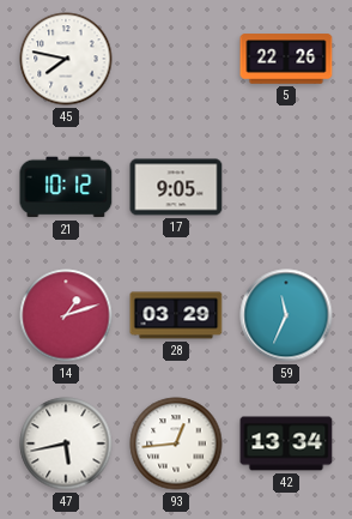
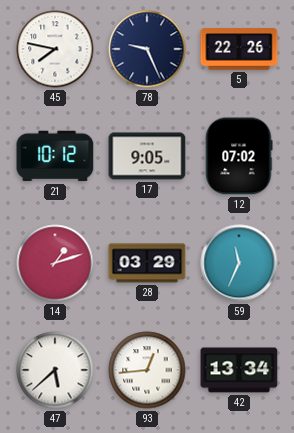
78: none -> 9:26
12: none -> 07:02
47: 5:43 -> 5:38
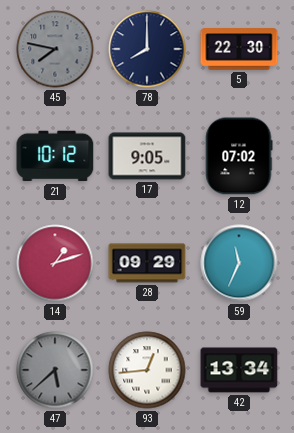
45 dial: white -> grey
78: 9:26 -> 8:00
5: 22:26 -> 22:30
28: 03:29 -> 09:29
47 dial: white -> grey
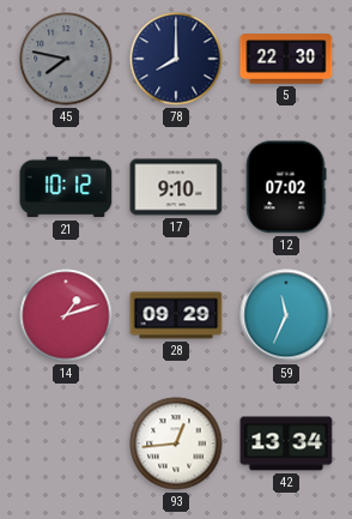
17: 9:05 -> 9:10
47: 5:38 -> none
